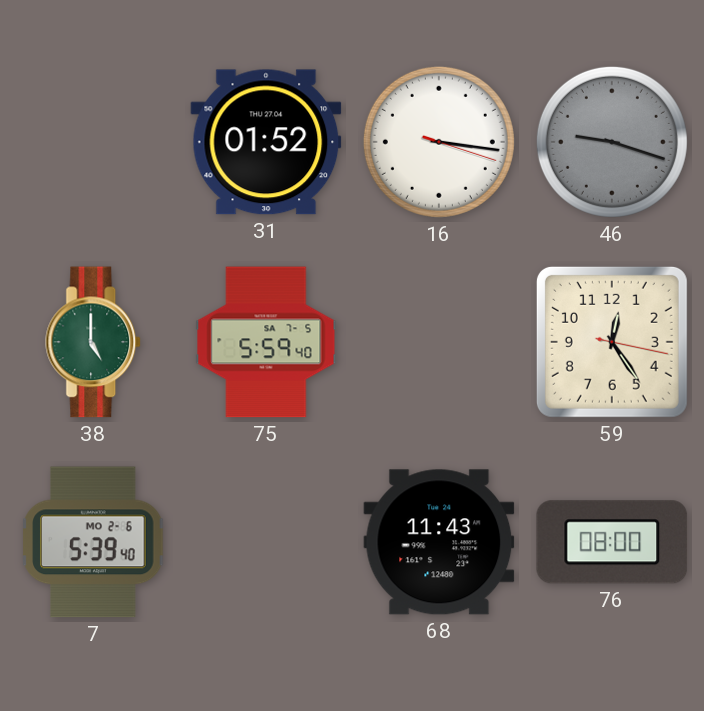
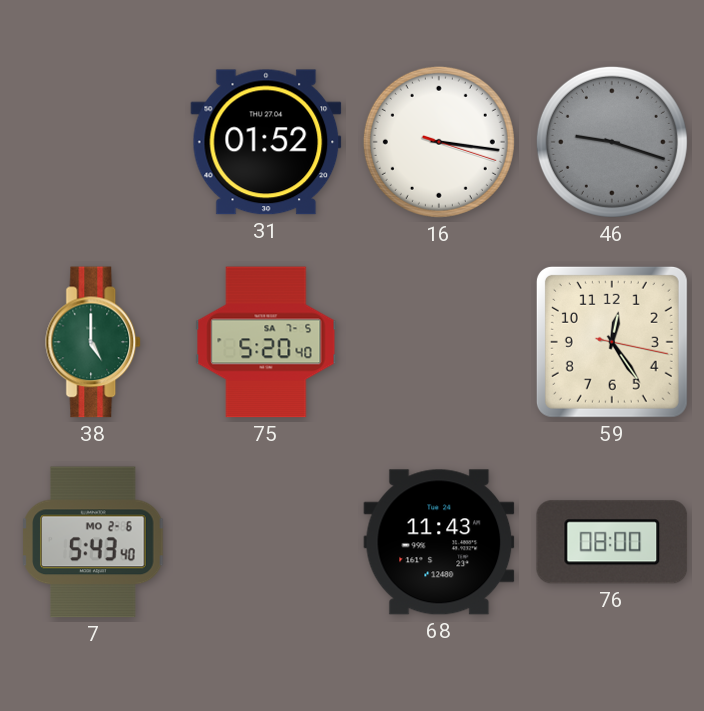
75: 5:59 -> 5:20
7: 5:39 -> 5:43
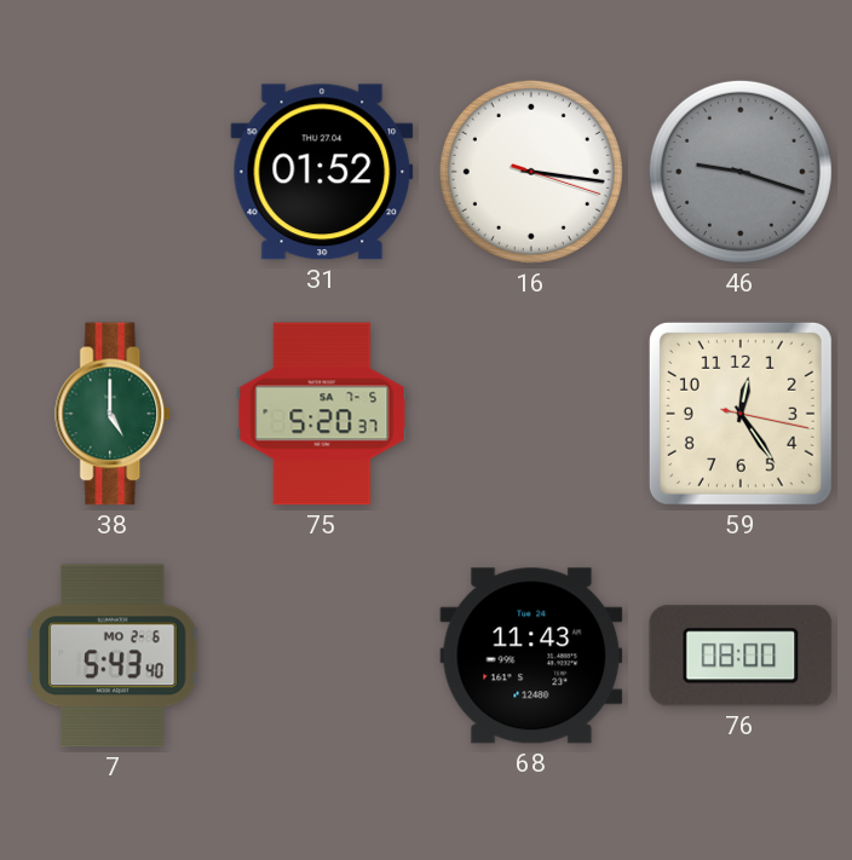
75: 5:20:40 -> 5:20:37
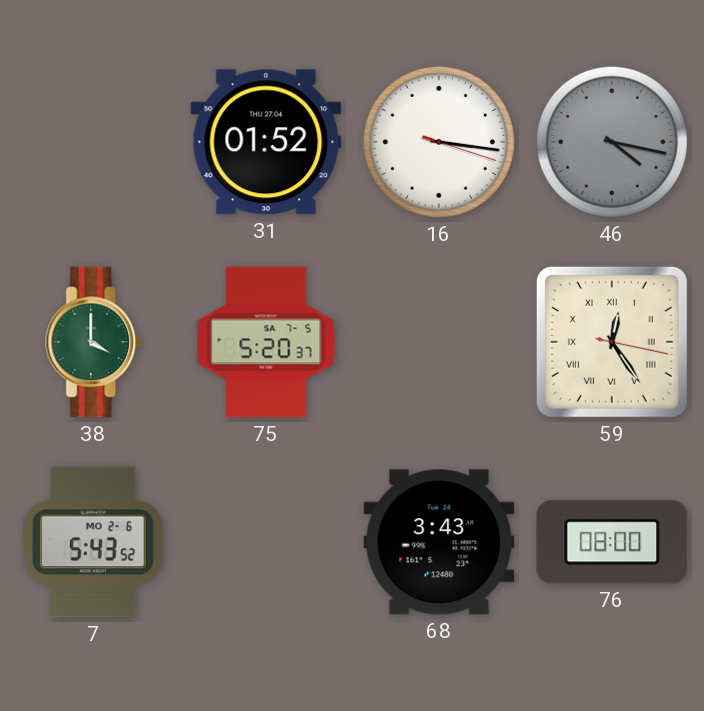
46: 9:18 -> 4:17
38: 5:00 -> 4:00
59 numerals: Arabic -> Roman
7: 5:43:40 -> 5:43:52
68: 11:43 -> 3:43
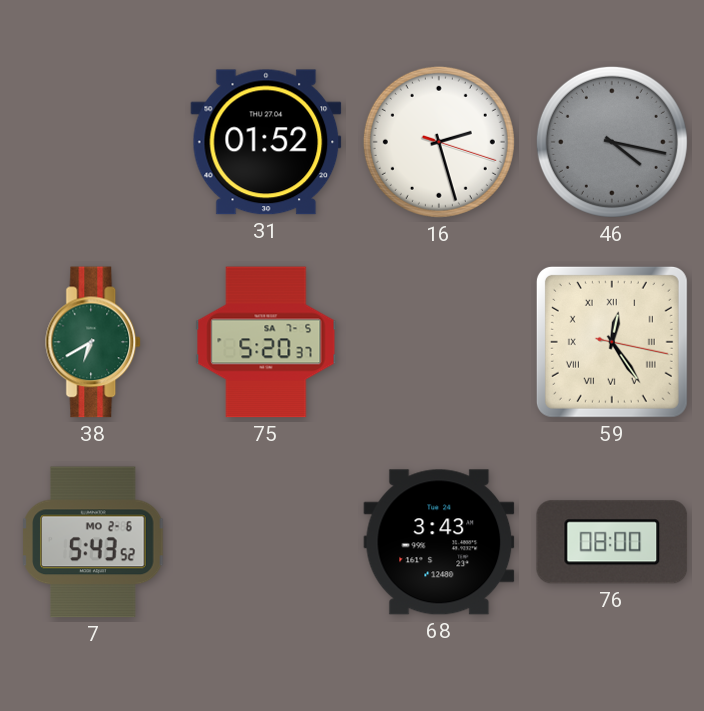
16: 3:16 -> 2:27
38: 4:00 -> 6:40
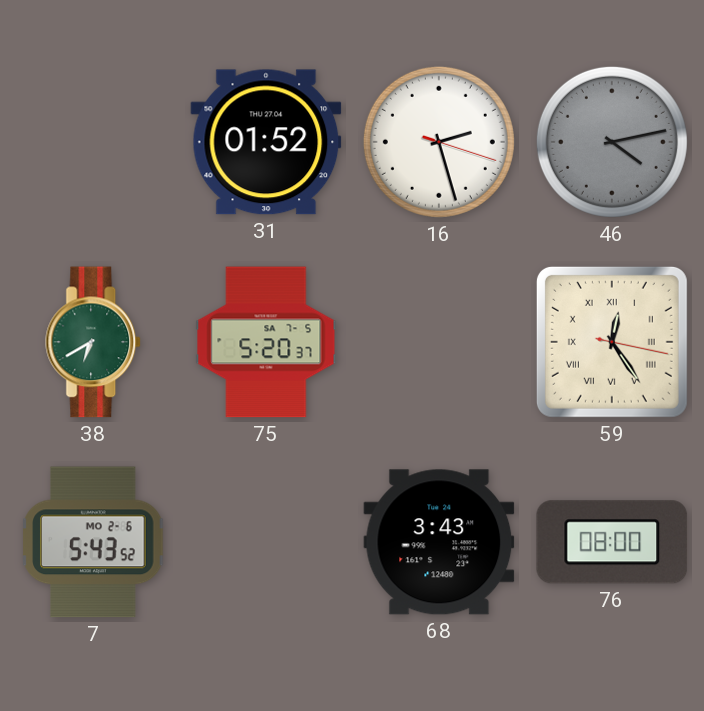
46: 4:17 -> 4:13
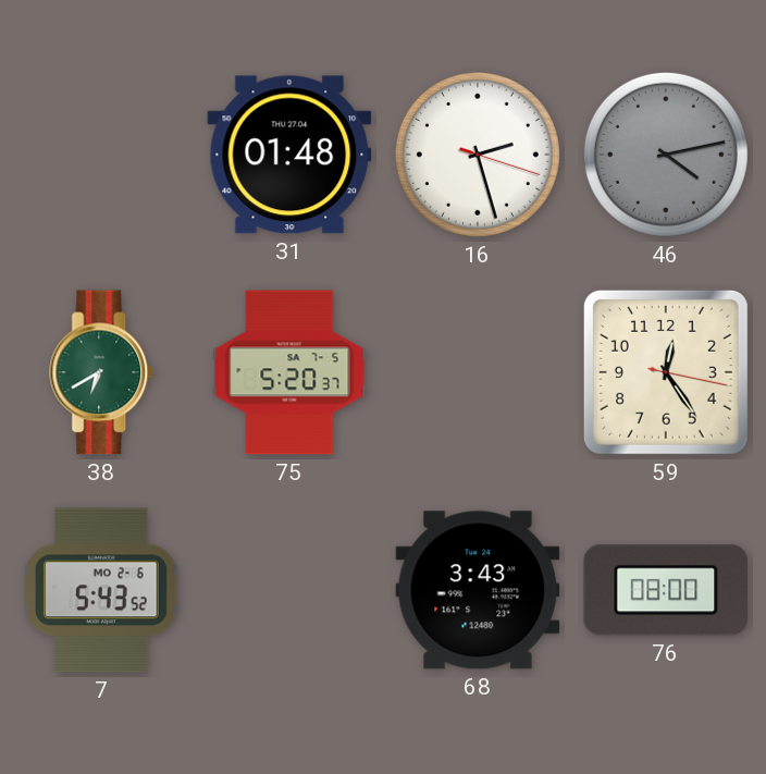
31: 01:52 -> 01:48
59 numerals: Roman -> Arabic
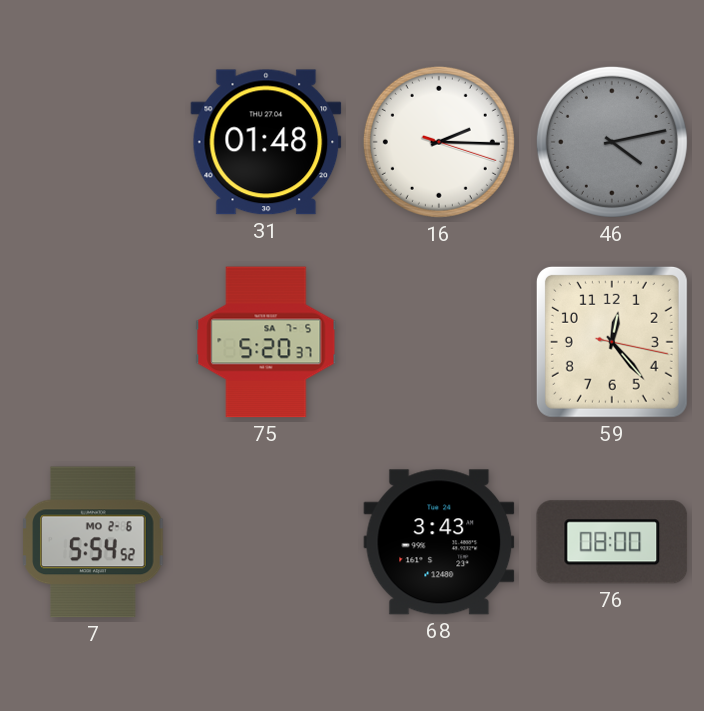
16: 2:27 -> 2:15
38: 6:40 -> none
59: 12:24 -> 12:23
7: 5:43 -> 5:54
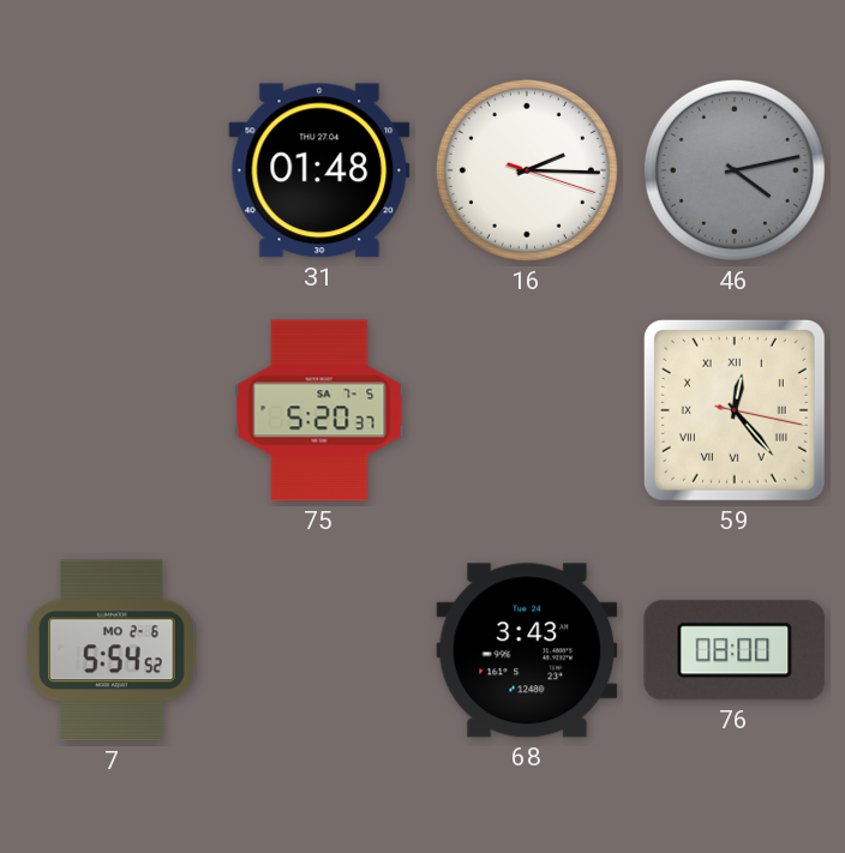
59 numerals: Arabic -> Roman
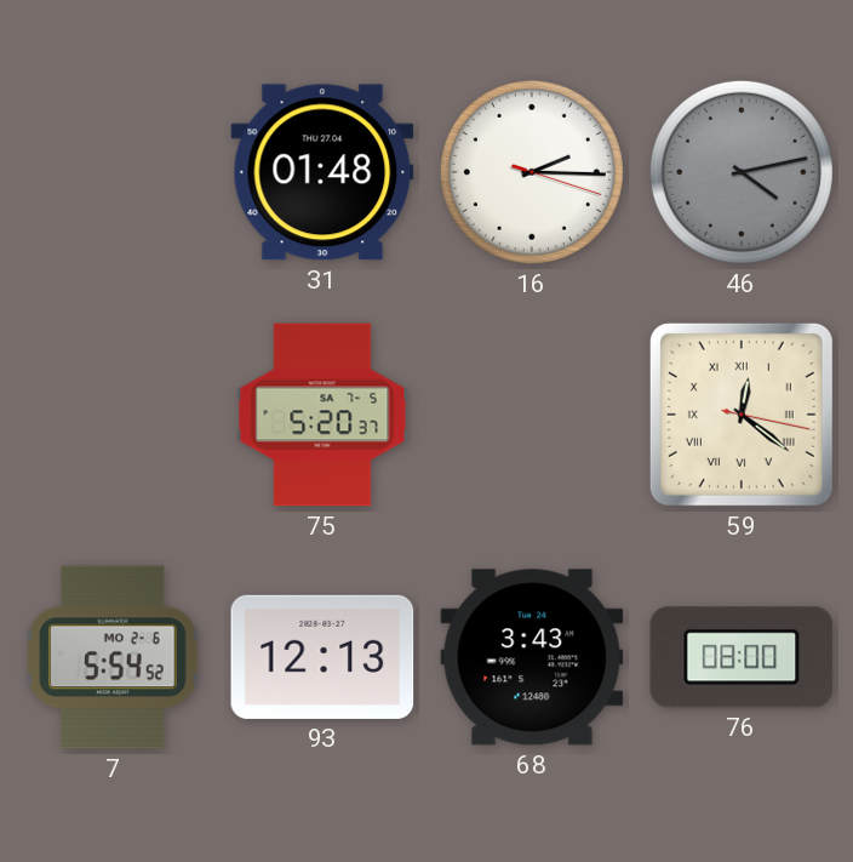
59: 12:23 -> 12:21
93: none -> 12:13
